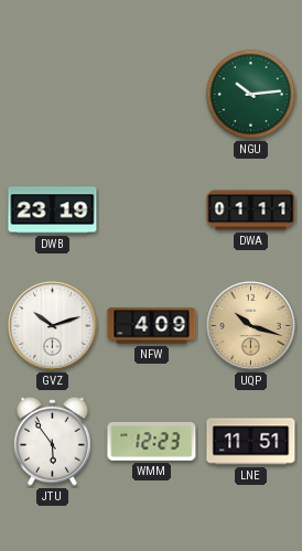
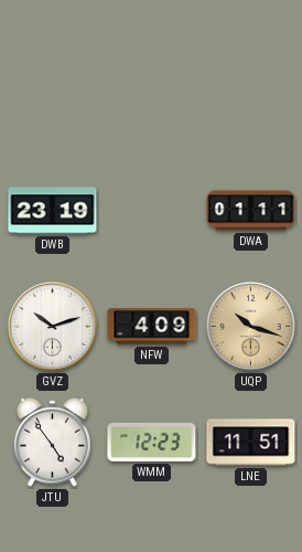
NGU: 10:14 -> none
JTU: 5:54 -> 4:54
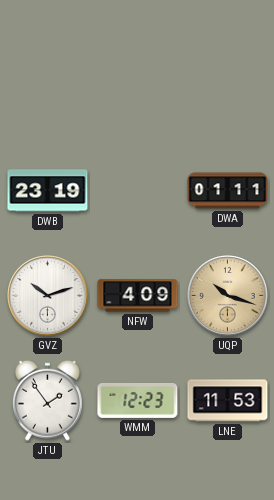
JTU: 4:54 -> 1:54
LNE: 11:51 -> 11:53
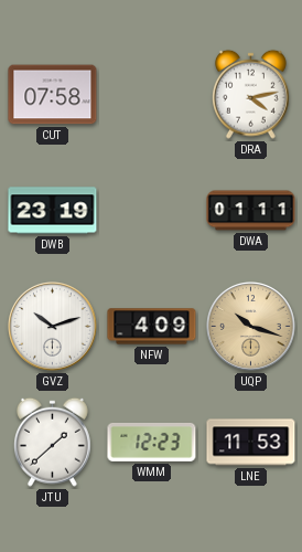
CUT: none -> 07:58
DRA: none -> 4:13
JTU: 1:54 -> 1:38
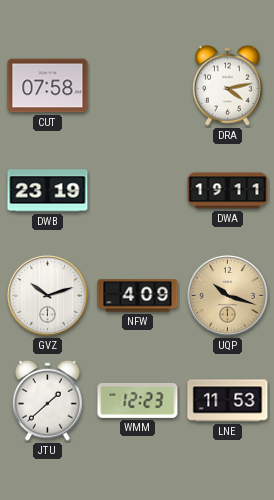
DWA: 01:11 -> 19:11
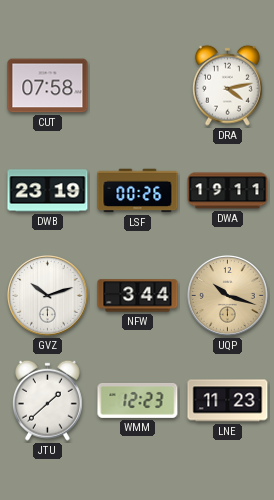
LSF: none -> 00:26
NFW: 4:09 -> 3:44
LNE: 11:53 -> 11:23
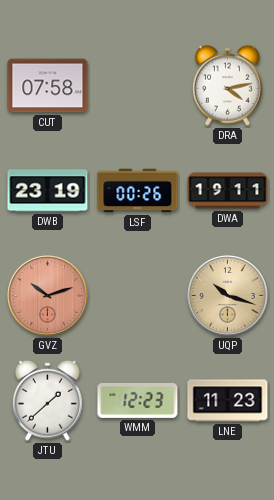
GVZ dial: white -> salmon
NFW: 3:44 -> none
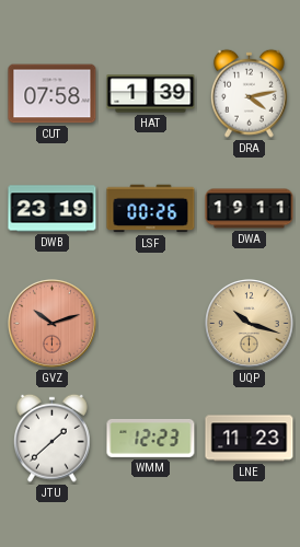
HAT: none -> 1:39
